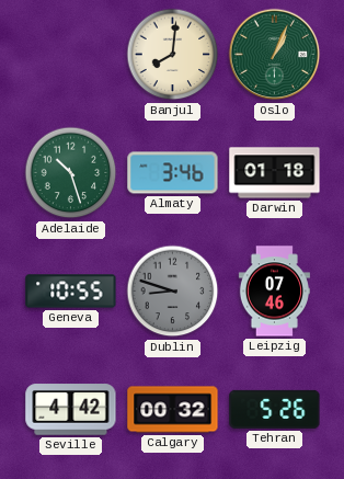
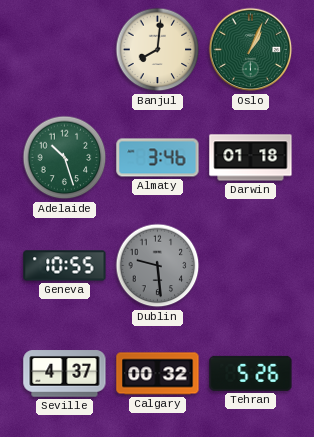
Dublin: 8:48 -> 9:29
Leipzig: 07:46 -> none
Seville: 4:42 -> 4:37
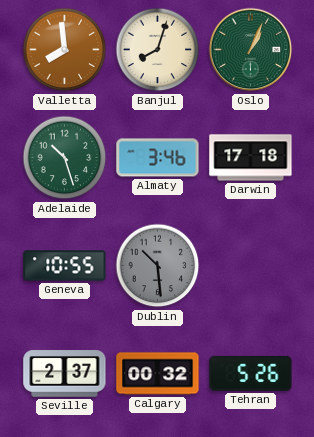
Valletta: none -> 7:59
Banjul: 8:01 -> 8:03
Darwin: 01:18 -> 17:18
Dublin: 9:29 -> 10:29
Seville: 4:37 -> 2:37
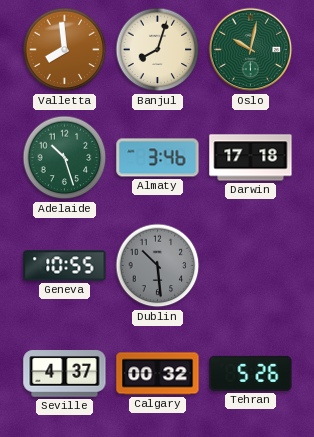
Oslo: 1:04 -> 10:02
Seville: 2:37 -> 4:37
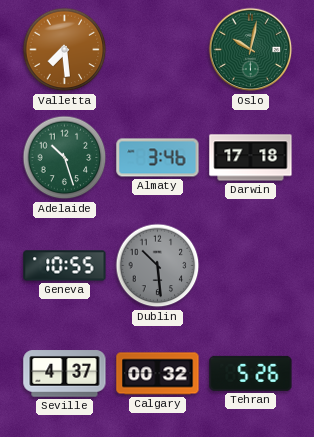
Valletta: 7:59 -> 7:29
Banjul: 8:03 -> none
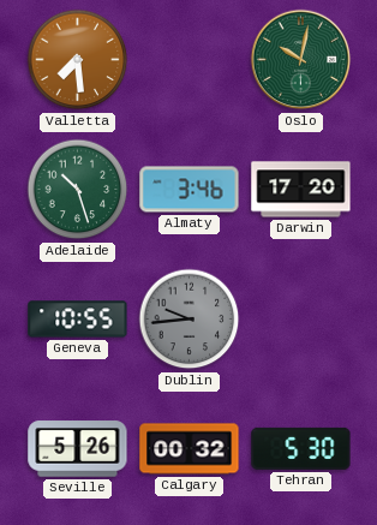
Darwin: 17:18 -> 17:20
Dublin: 10:29 -> 9:44
Seville: 4:37 -> 5:26
Tehran: 5:26 -> 5:30
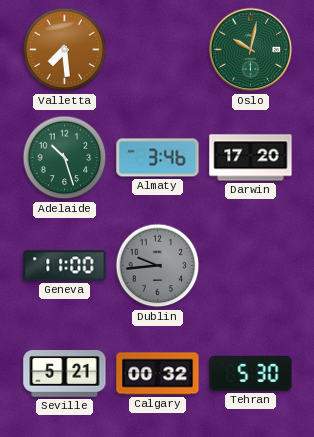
Geneva: 10:55 -> 11:00
Seville: 5:26 -> 5:21
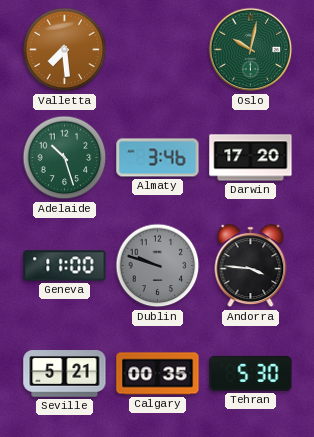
Dublin: 9:44 -> 9:48
Andorra: none -> 3:46
Calgary: 00:32 -> 00:35
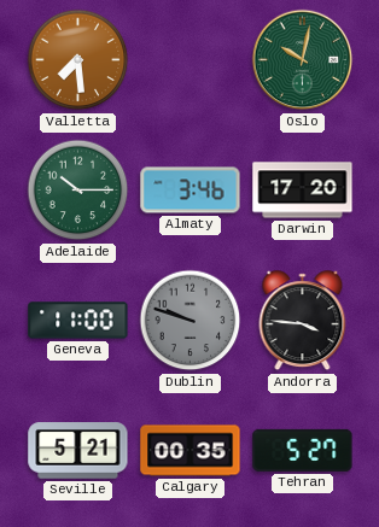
Adelaide: 10:27 -> 10:15
Tehran: 5:30 -> 5:27
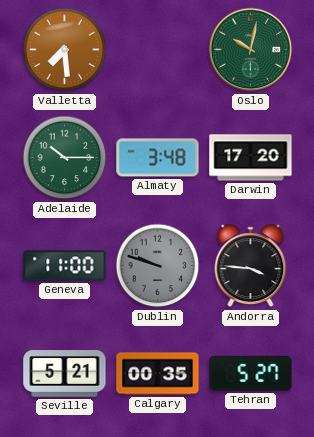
Almaty: 3:46 -> 3:48
